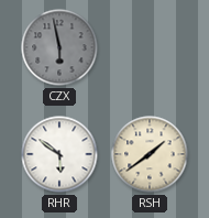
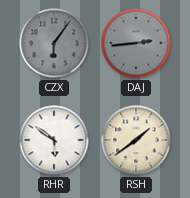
CZX: 5:58 -> 6:06
DAJ: none -> 2:44
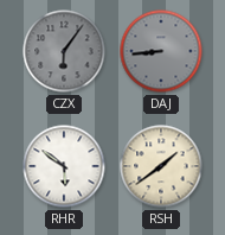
DAJ: 2:44 -> 8:44
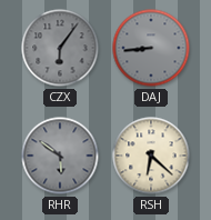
RHR dial: white -> grey
RSH: 1:39 -> 6:22
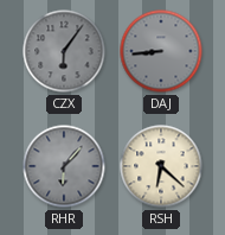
RHR: 5:51 -> 6:07
